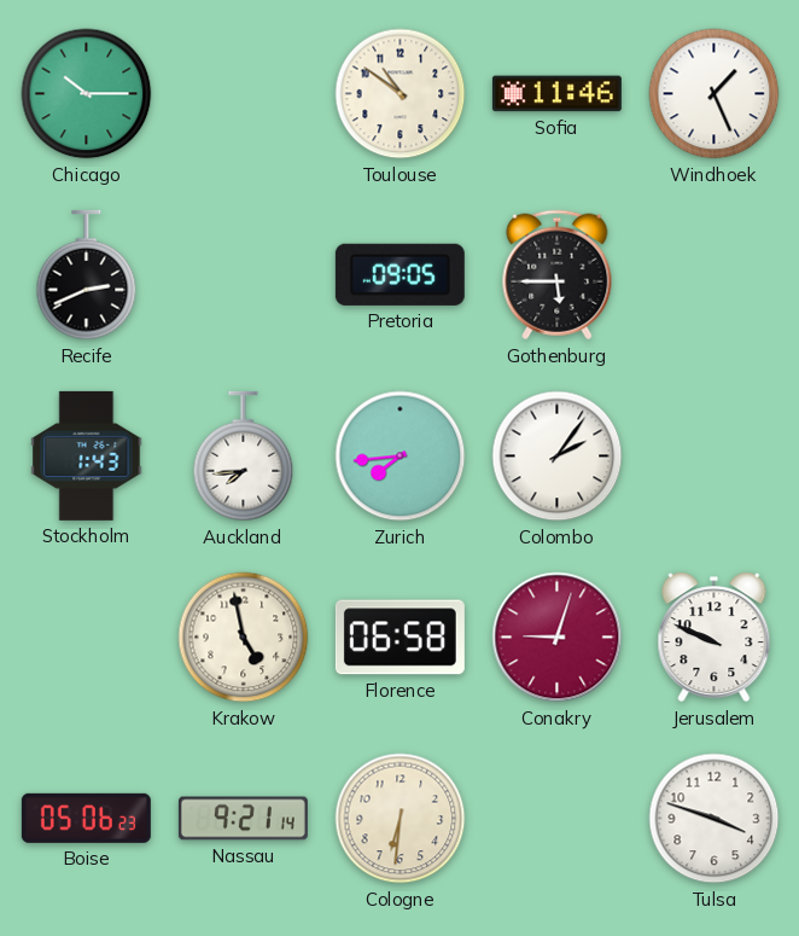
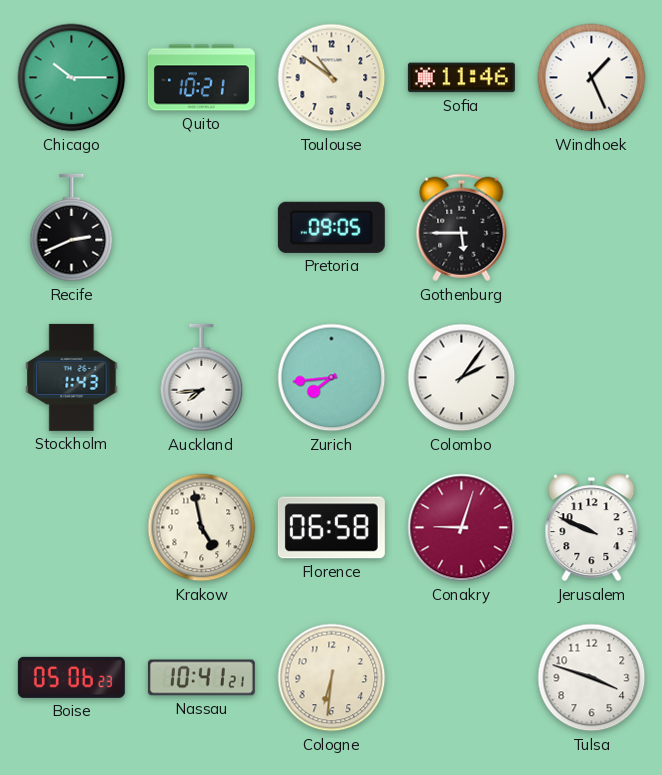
Quito: none -> 10:21
Nassau: 9:21 -> 10:41
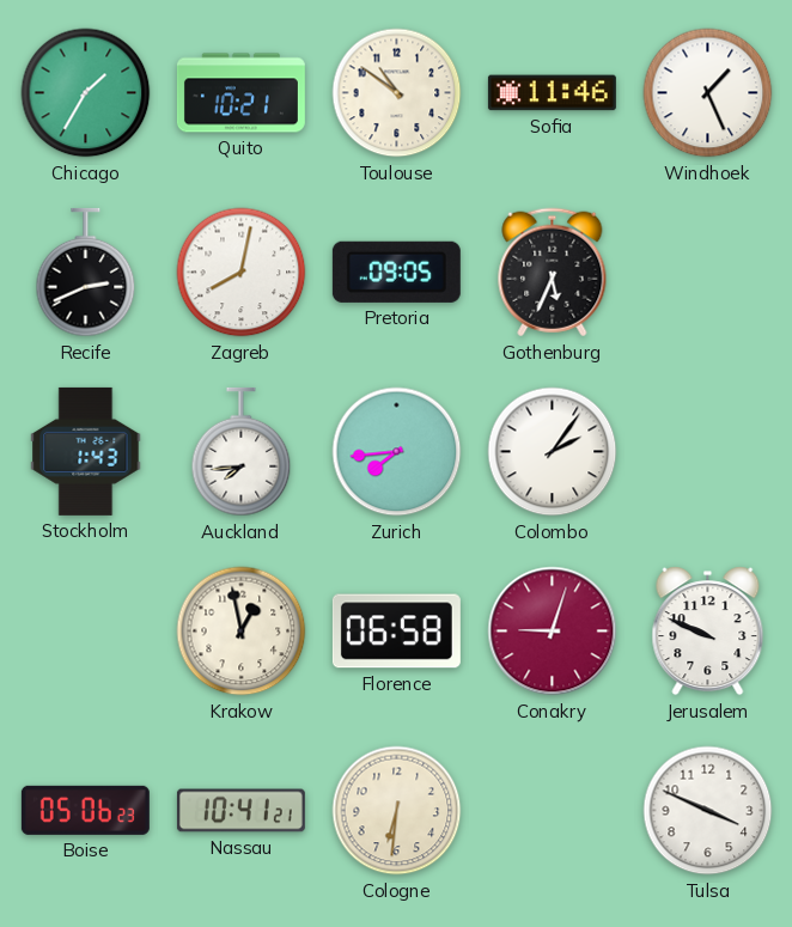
Chicago: 10:15 -> 1:35
Zagreb: none -> 8:02
Gothenburg: 5:45 -> 5:34
Krakow: 4:58 -> 12:58
Tulsa: 3:48 -> 3:49
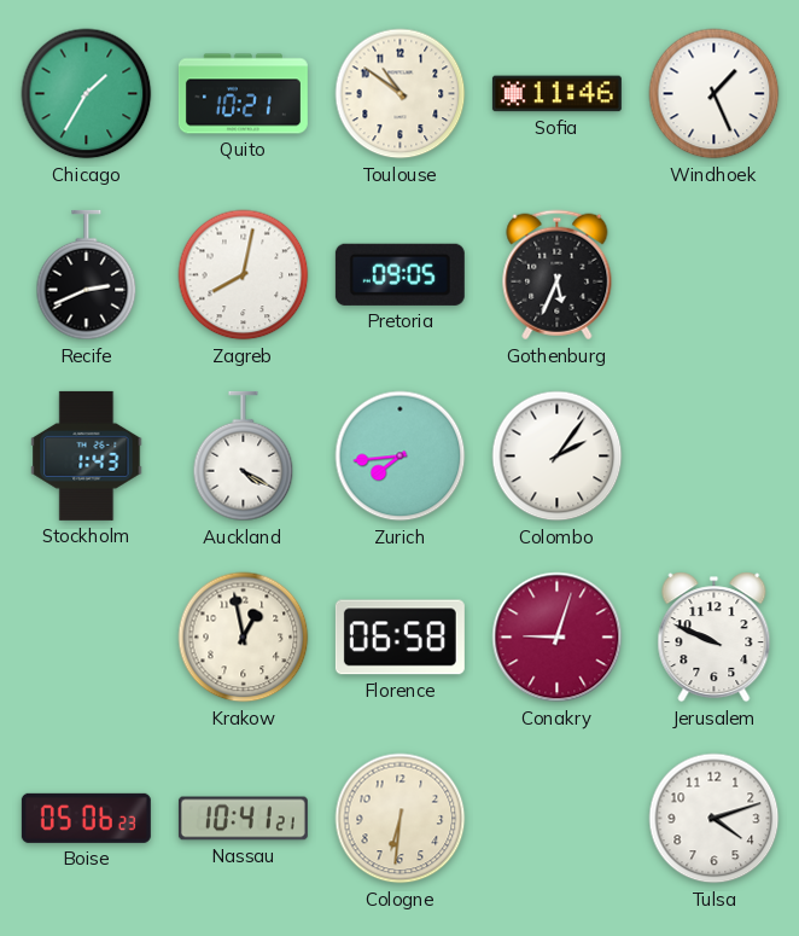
Auckland: 7:44 -> 4:20
Tulsa: 3:49 -> 4:12
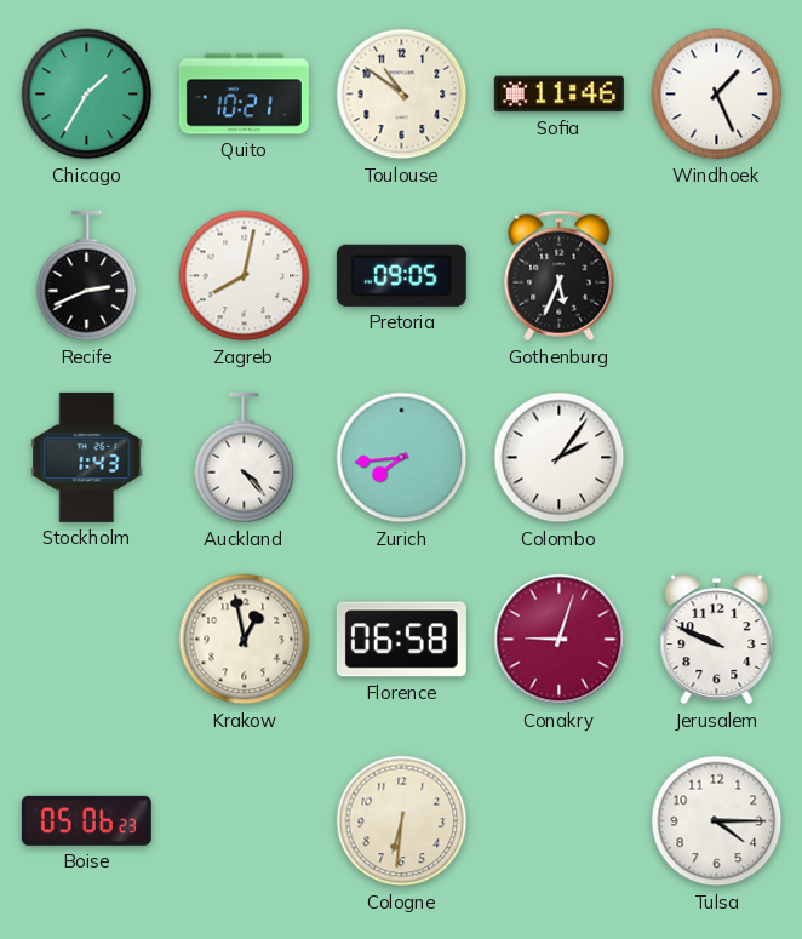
Auckland: 4:20 -> 4:23
Nassau: 10:41 -> none
Tulsa: 4:12 -> 4:15
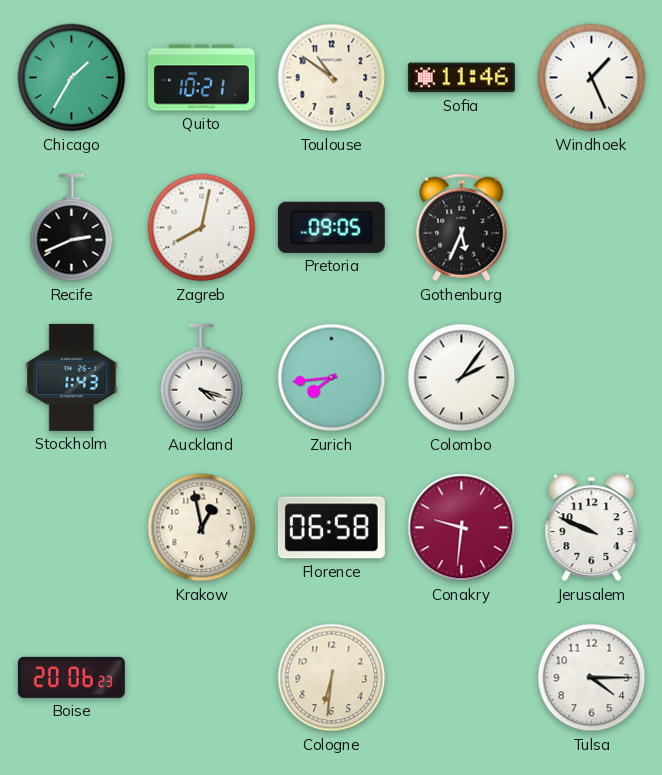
Auckland: 4:23 -> 4:18
Conakry: 9:03 -> 9:31
Boise: 05:06 -> 20:06
